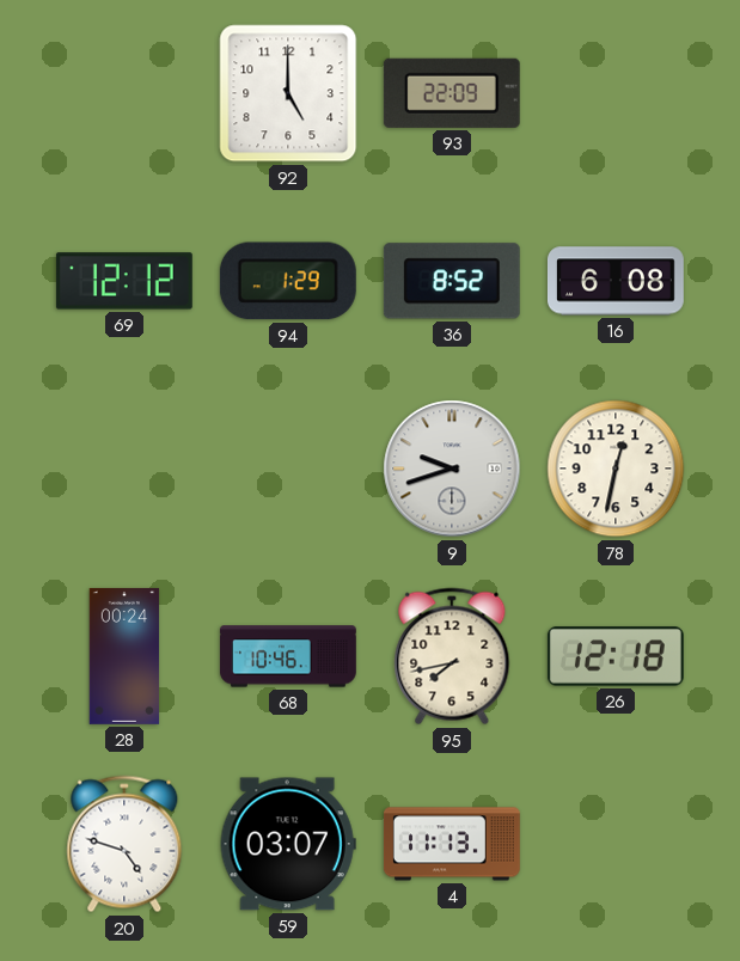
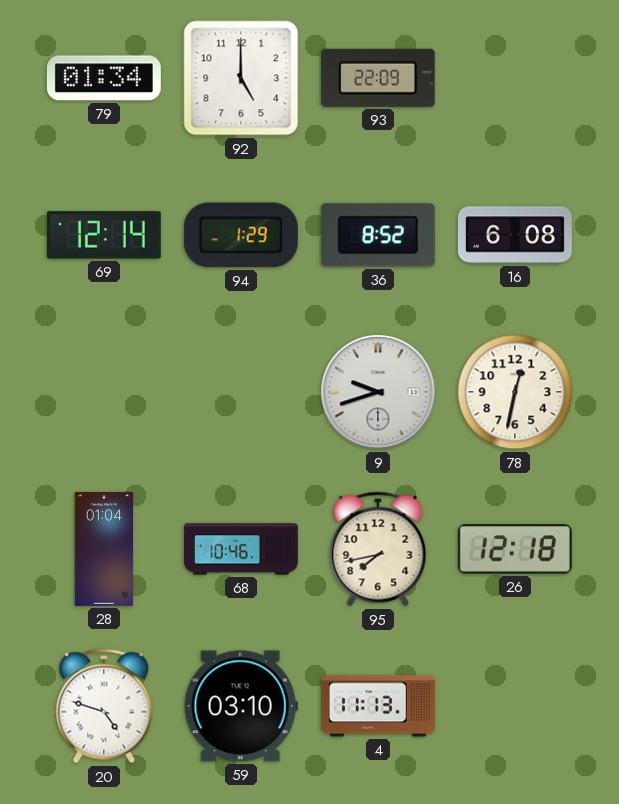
79: none -> 01:34
69: 12:12 -> 12:14
28: 00:24 -> 01:04
59: 03:07 -> 03:10
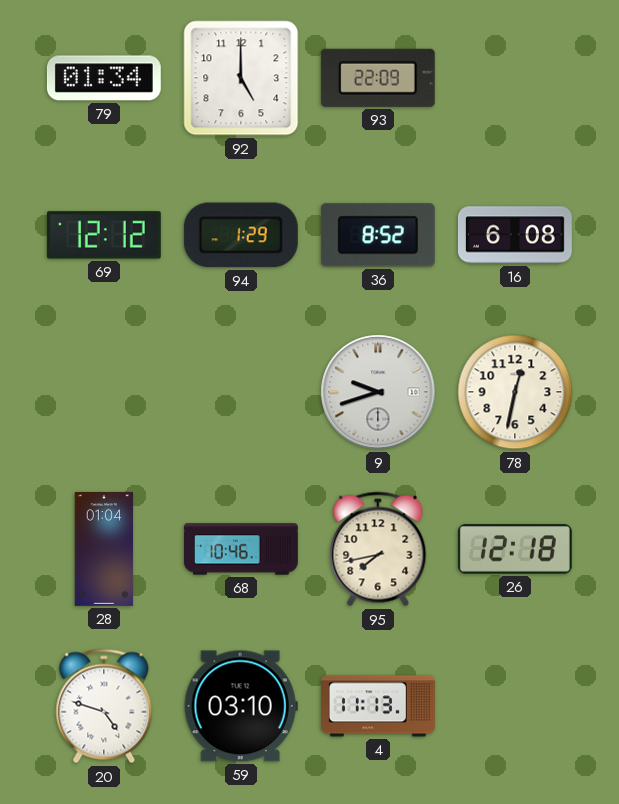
69: 12:14 -> 12:12
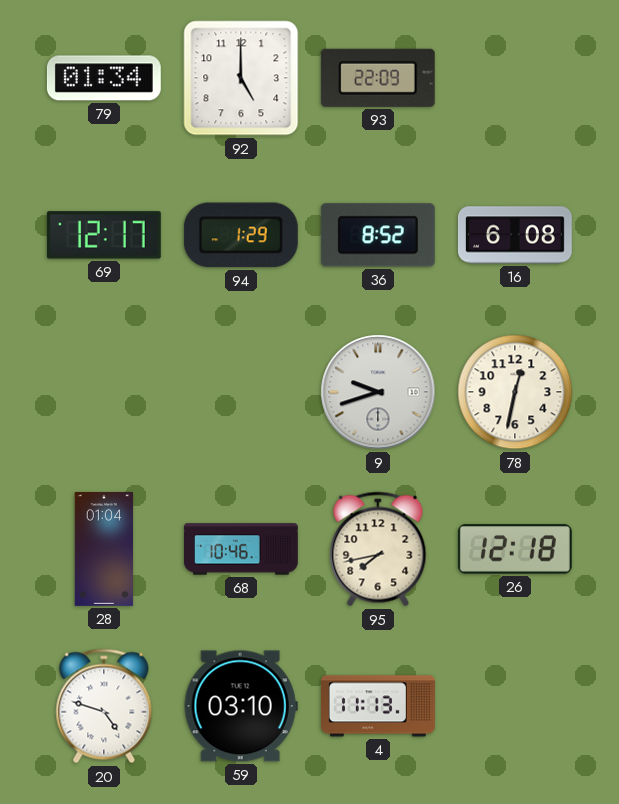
69: 12:12 -> 12:17
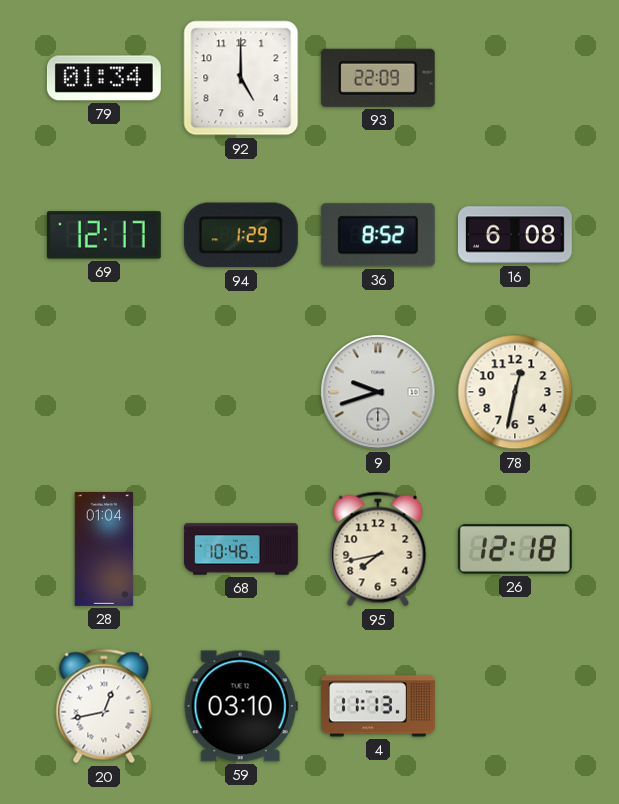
20: 4:48 -> 12:43
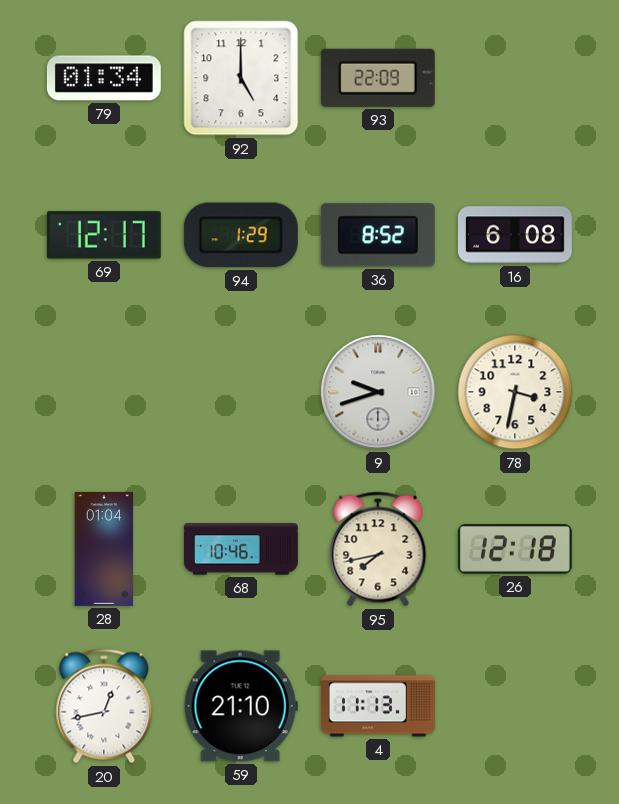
78: 12:32 -> 3:32
59: 03:10 -> 21:10
